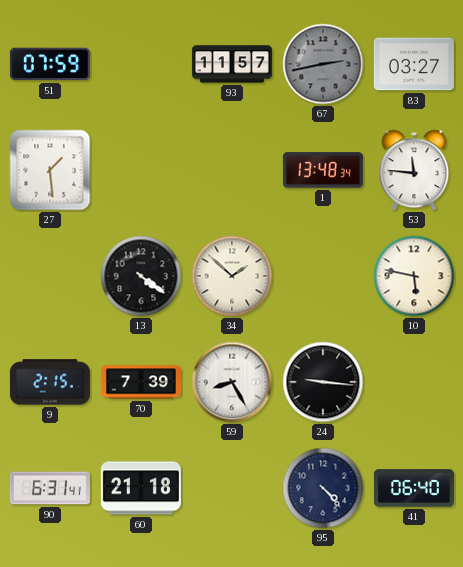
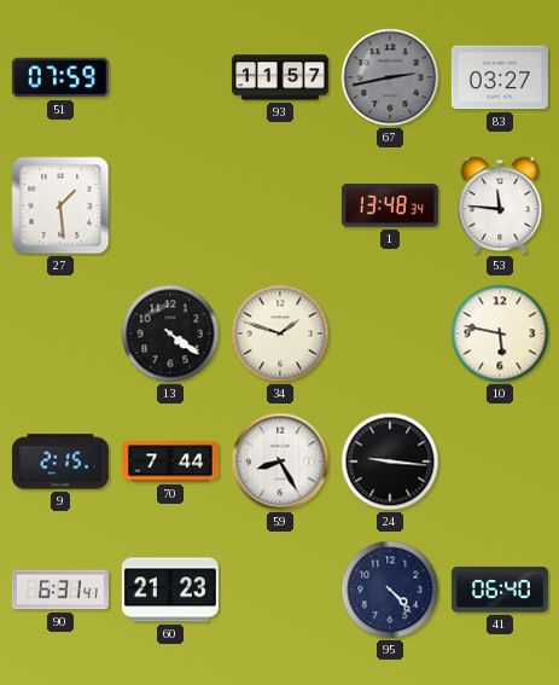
34: 1:52 -> 1:48
70: 7:39 -> 7:44
60: 21:18 -> 21:23
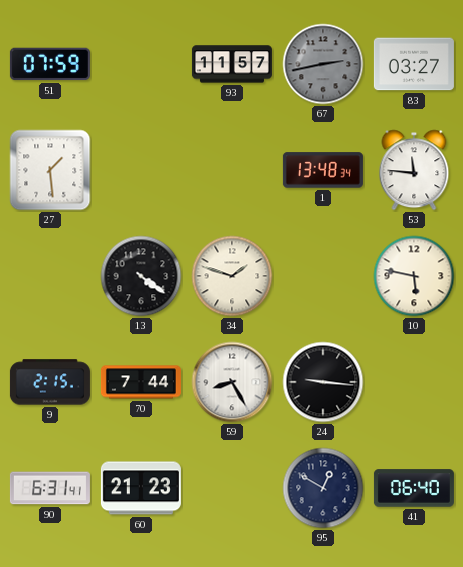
95: 4:23 -> 12:50
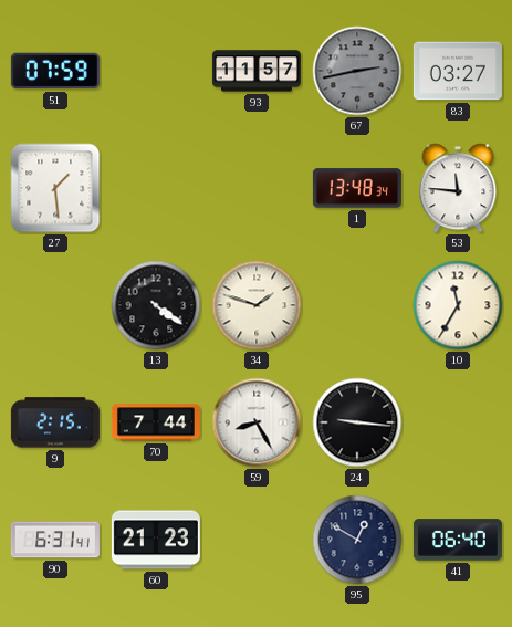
10: 5:47 -> 11:35
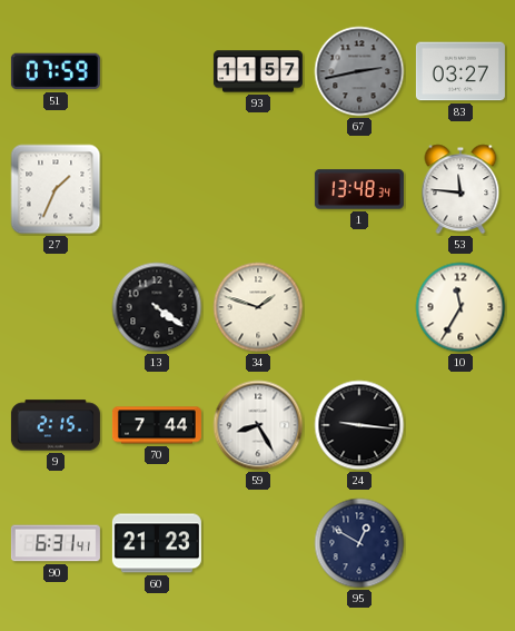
27: 1:29 -> 1:34
41: 06:40 -> none
